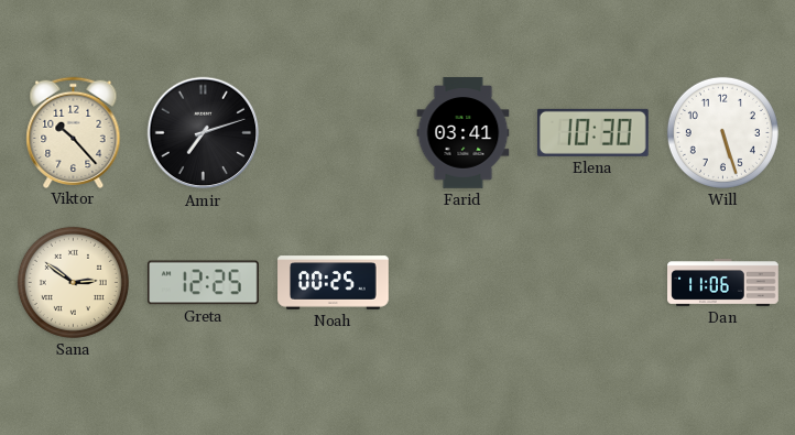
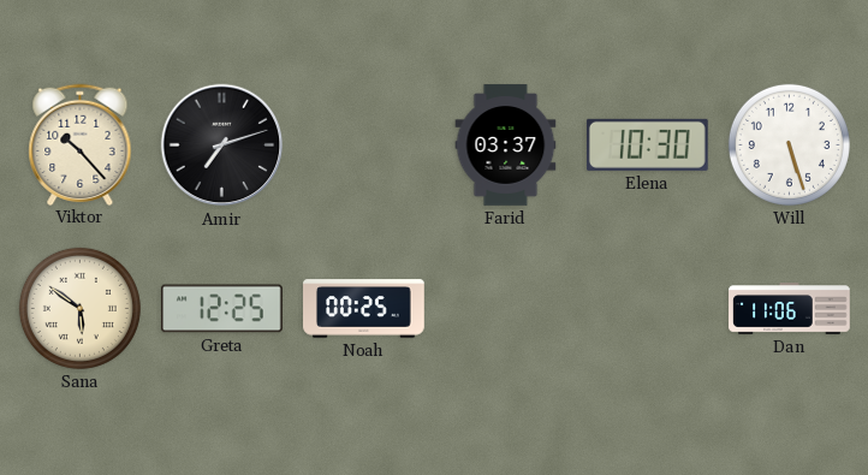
Farid: 03:41 -> 03:37
Sana: 2:51 -> 5:51
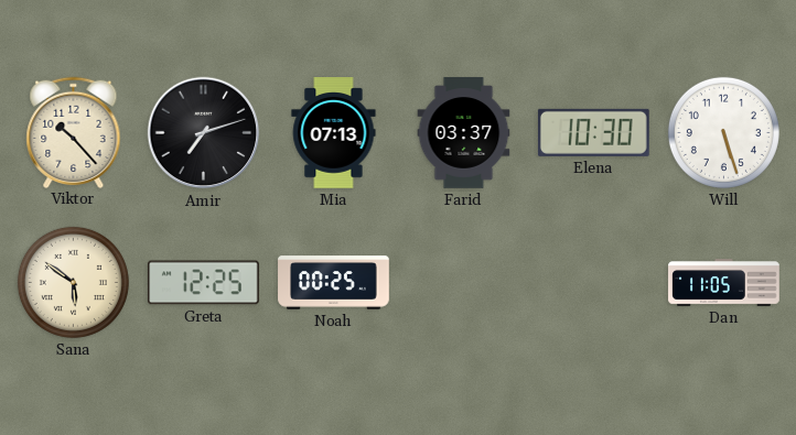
Mia: none -> 07:13
Dan: 11:06 -> 11:05
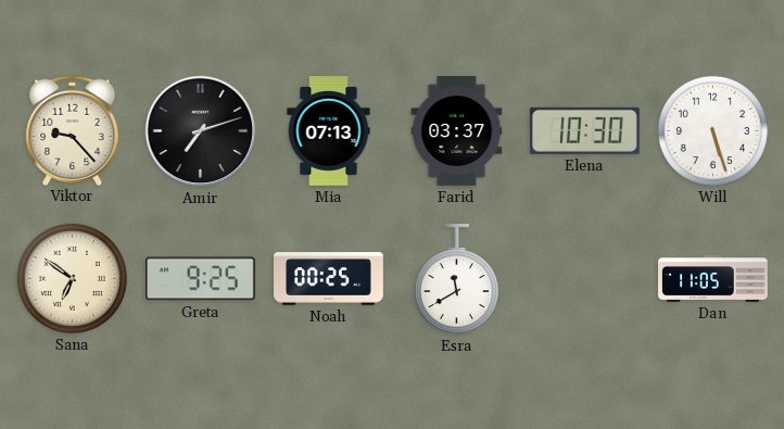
Viktor: 10:23 -> 9:23
Sana: 5:51 -> 6:51
Greta: 12:25 -> 9:25
Esra: none -> 11:40
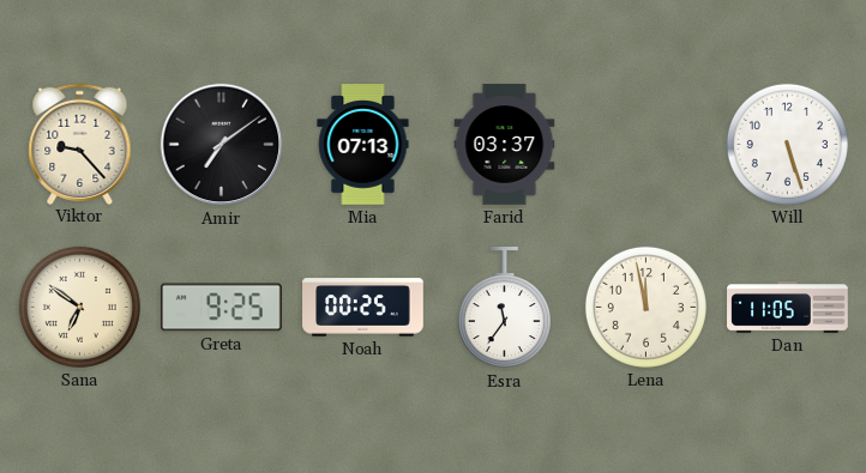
Amir: 7:12 -> 7:09
Elena: 10:30 -> none
Esra: 11:40 -> 11:36
Lena: none -> 11:58
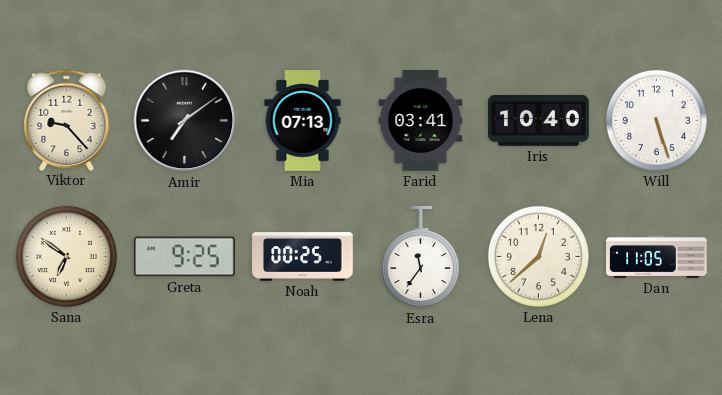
Farid: 03:37 -> 03:41
Iris: none -> 10:40
Lena: 11:58 -> 12:38
